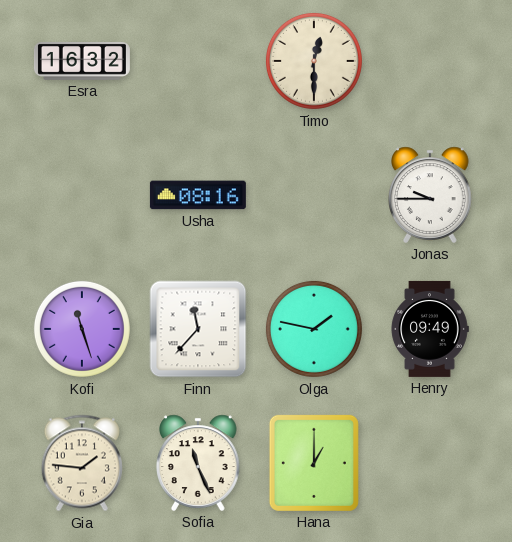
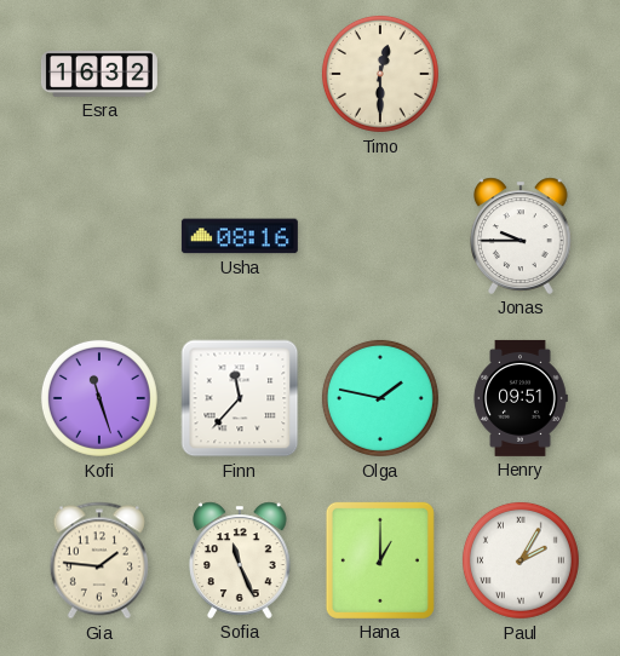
Henry: 09:49 -> 09:51
Paul: none -> 2:05
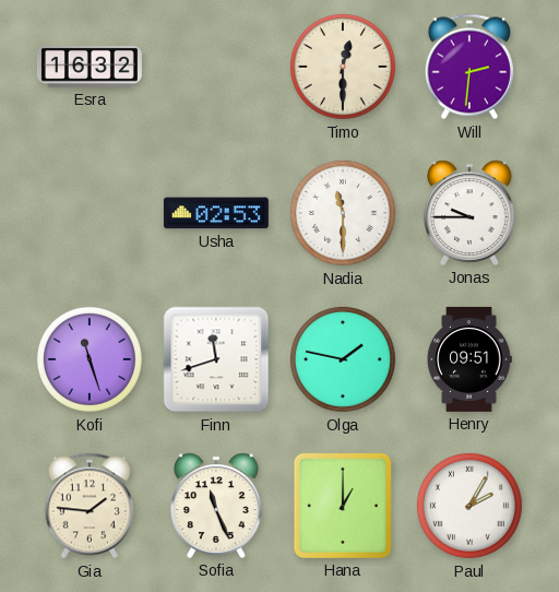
Will: none -> 2:31
Usha: 08:16 -> 02:53
Nadia: none -> 11:30
Finn: 11:37 -> 11:42
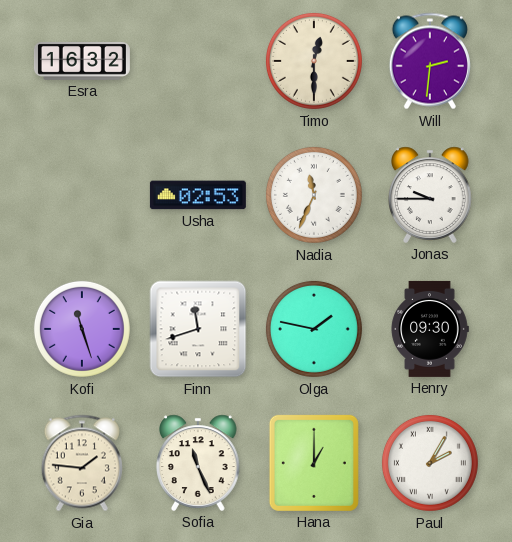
Nadia: 11:30 -> 11:34
Henry: 09:51 -> 09:30
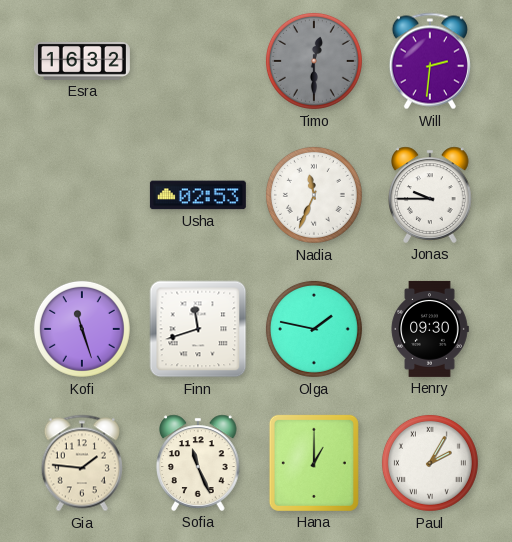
Timo dial: cream -> grey
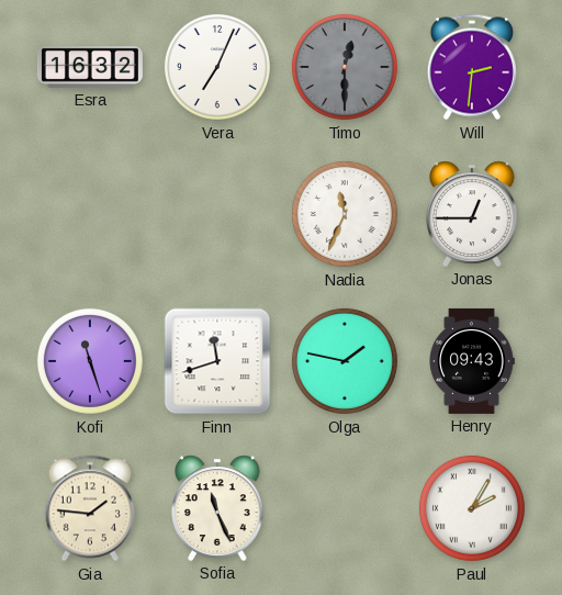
Vera: none -> 7:04
Usha: 02:53 -> none
Jonas: 9:45 -> 12:45
Henry: 09:30 -> 09:43
Hana: 1:00 -> none
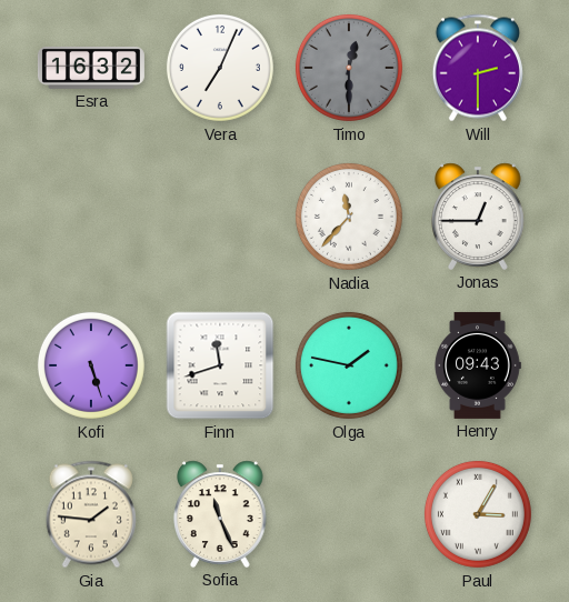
Will: 2:31 -> 2:30
Nadia: 11:34 -> 11:37
Kofi: 11:27 -> 5:27
Paul: 2:05 -> 3:05
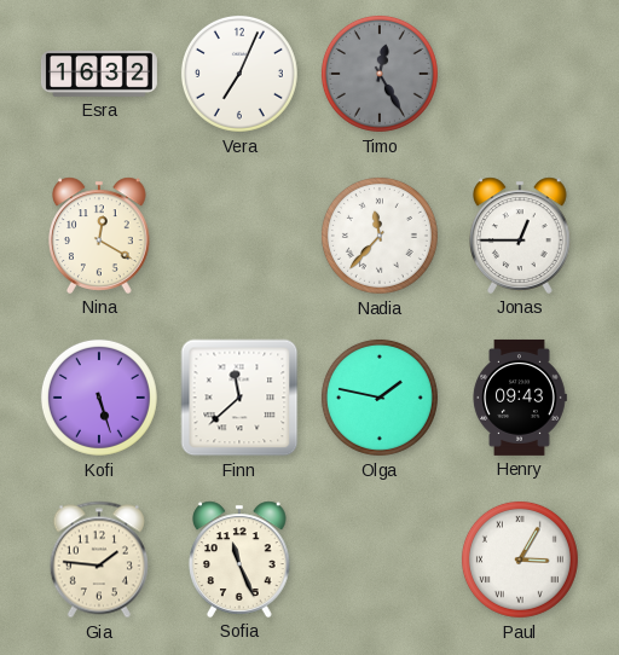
Timo: 12:30 -> 12:25
Will: 2:30 -> none
Nina: none -> 12:20
Finn: 11:42 -> 11:38
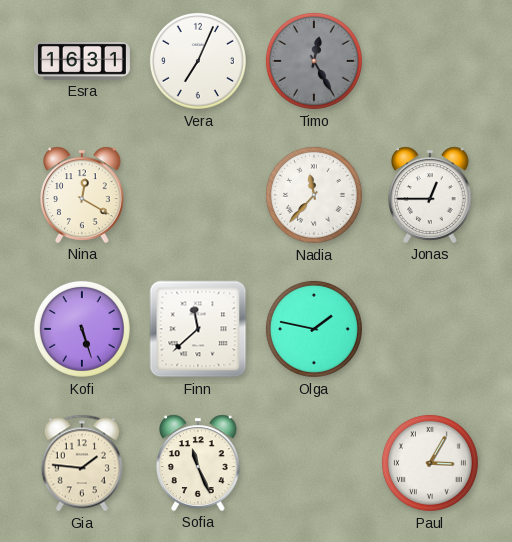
Esra: 16:32 -> 16:31
Henry: 09:43 -> none
